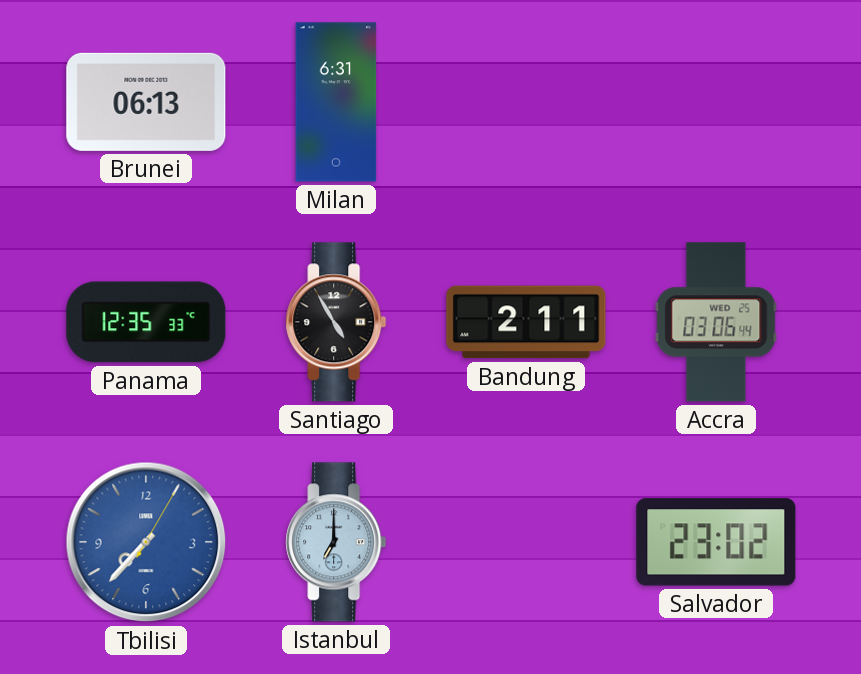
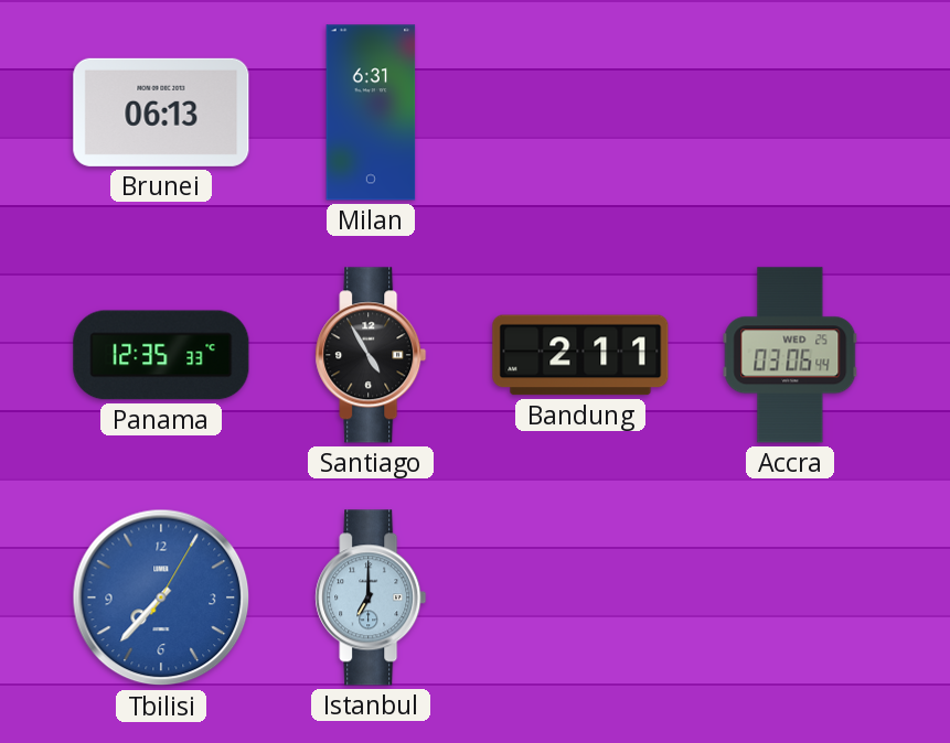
Salvador: 23:02 -> none
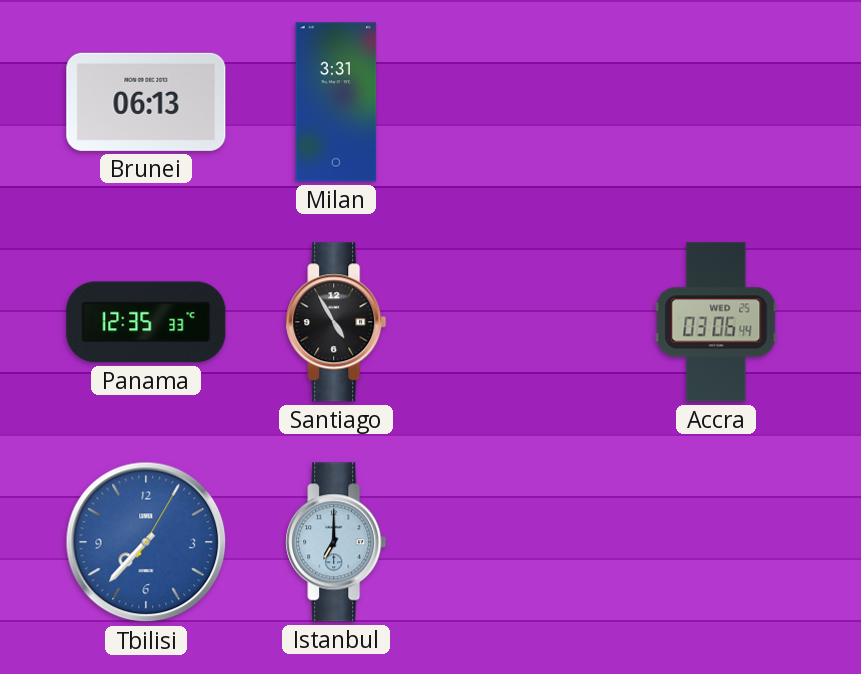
Milan: 6:31 -> 3:31
Bandung: 2:11 -> none
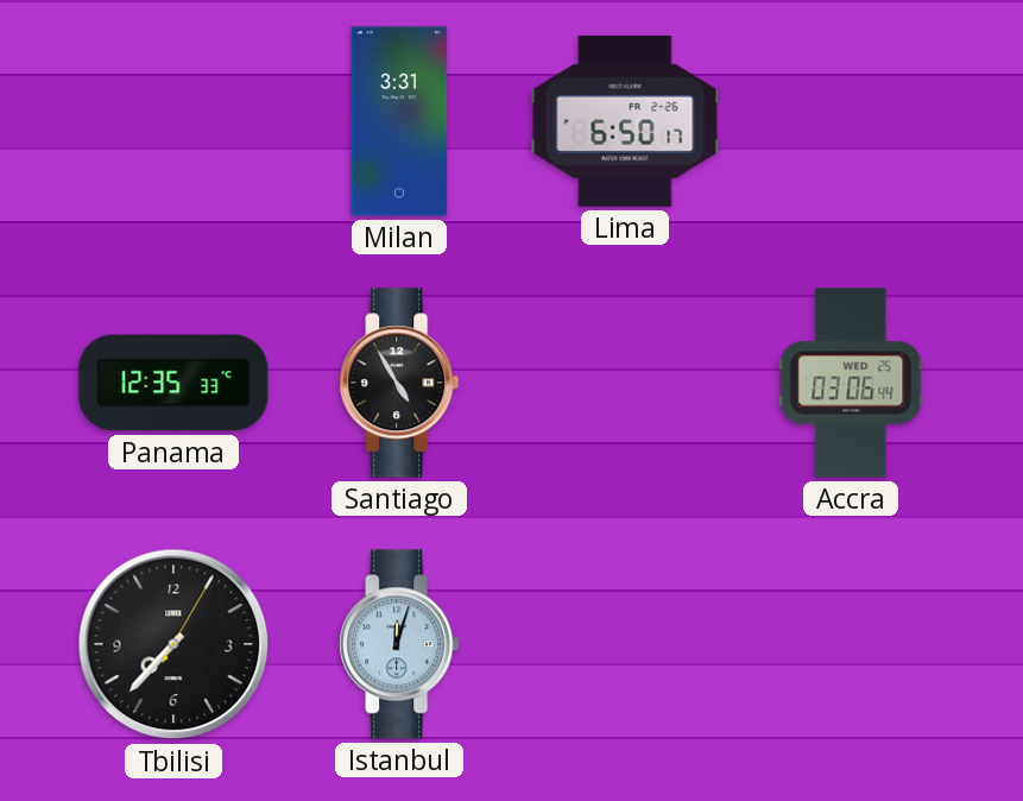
Brunei: 06:13 -> none
Lima: none -> 6:50
Tbilisi dial: blue -> black
Istanbul: 7:00 -> 12:03
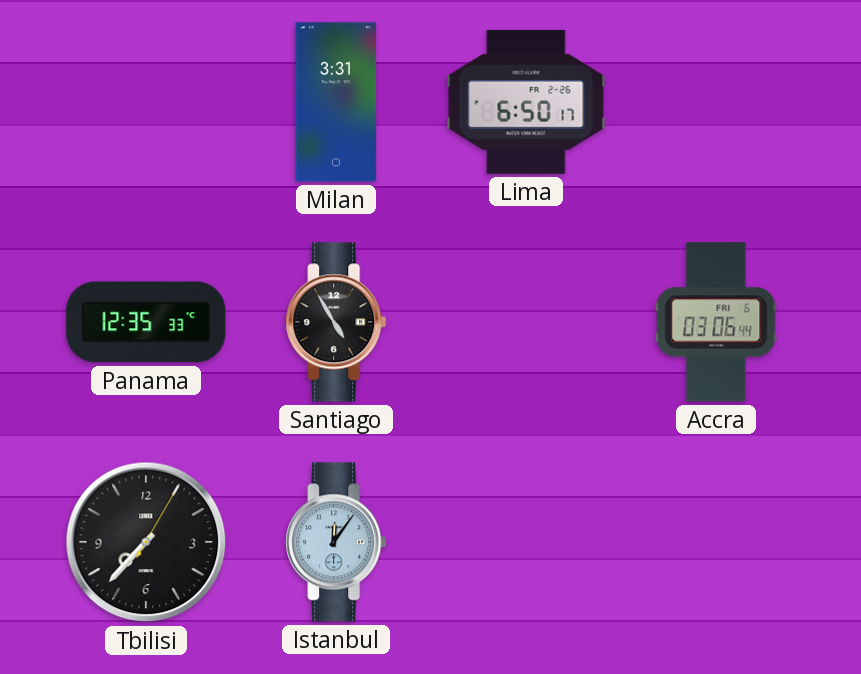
Accra date: WED 25 -> FRI 6
Istanbul: 12:03 -> 12:06
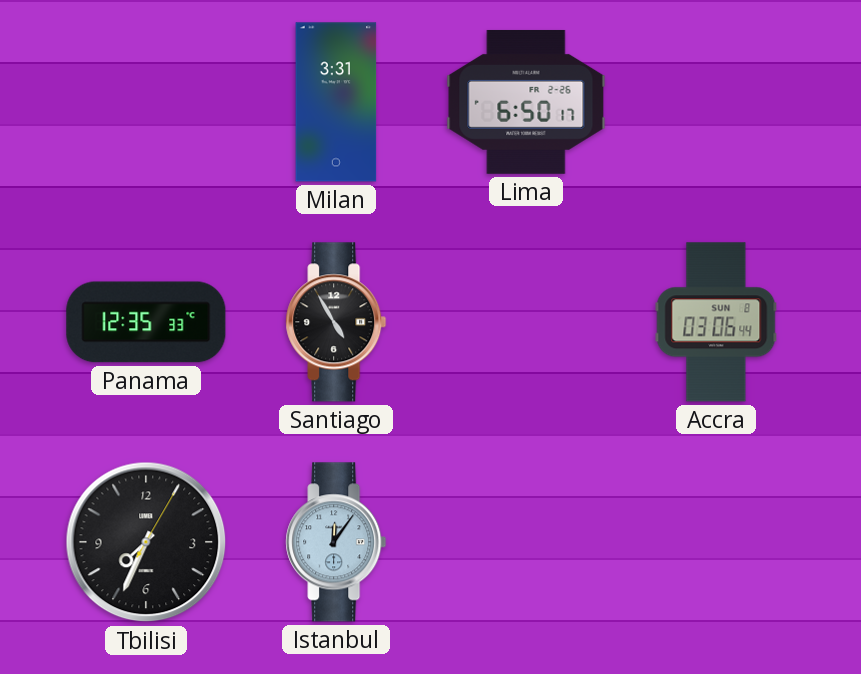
Accra date: FRI 6 -> SUN 8
Tbilisi: 7:37 -> 7:34
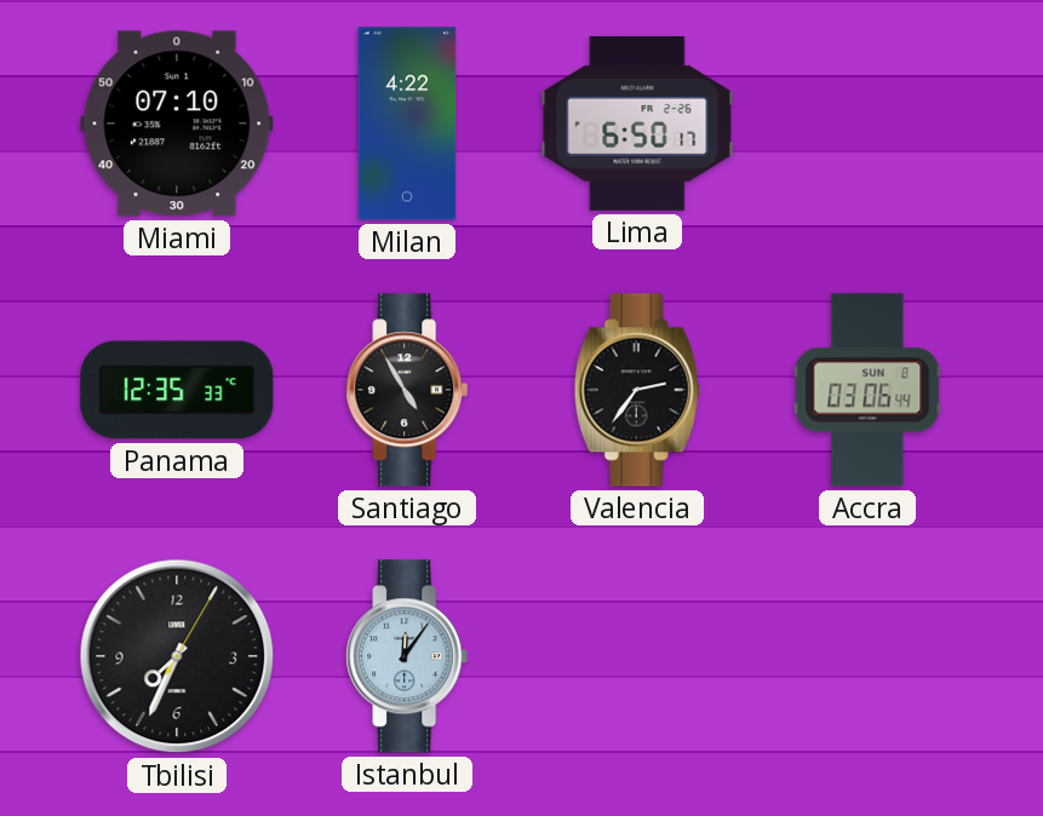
Miami: none -> 07:10
Milan: 3:31 -> 4:22
Valencia: none -> 2:36
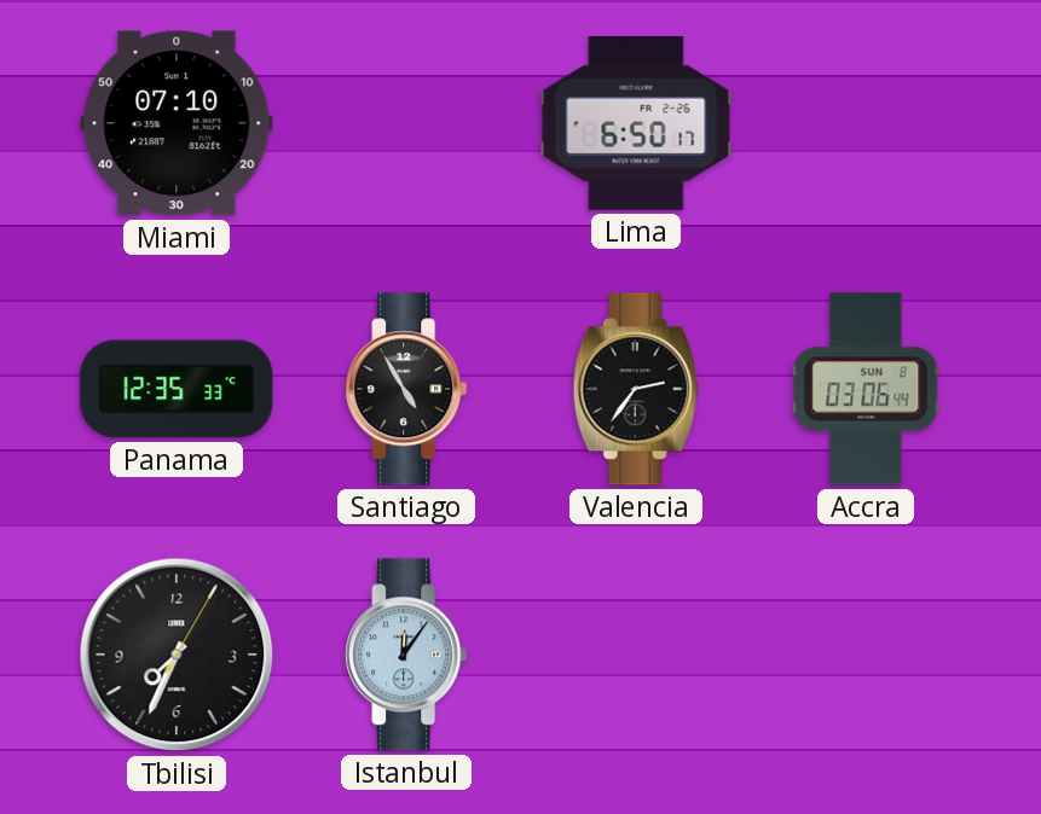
Milan: 4:22 -> none
